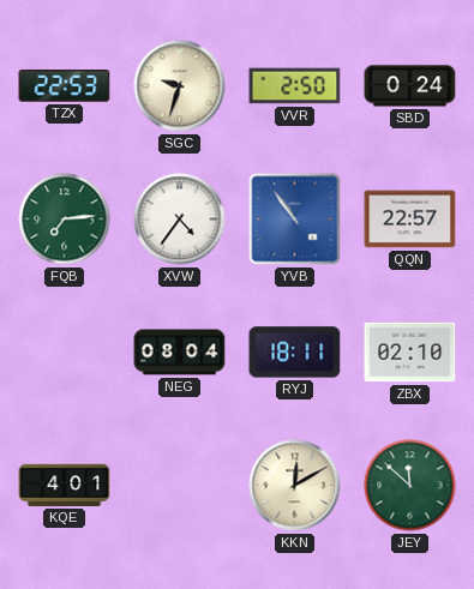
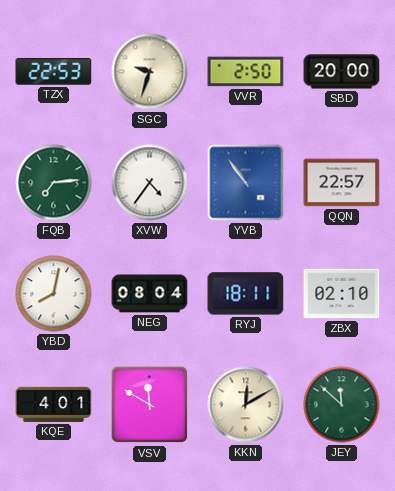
SBD: 0:24 -> 20:00
YBD: none -> 8:02
VSV: none -> 11:50
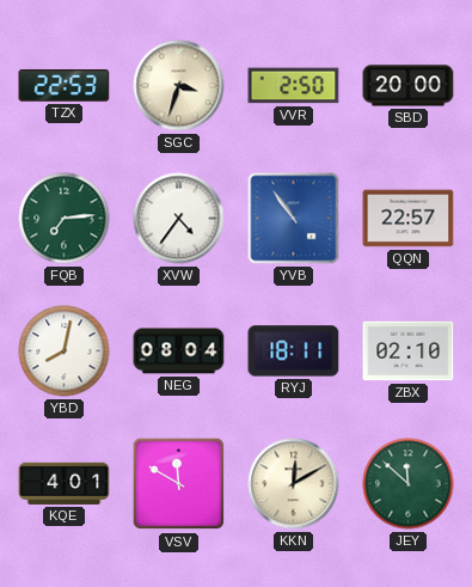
SGC: 9:33 -> 3:33
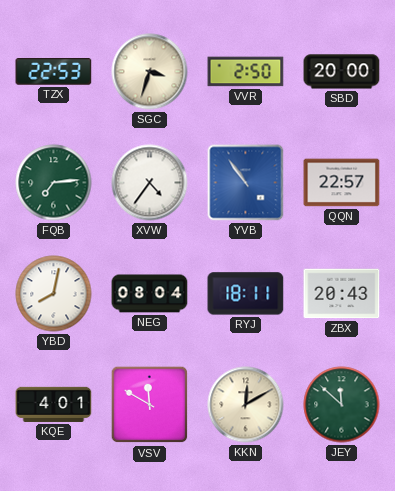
ZBX: 02:10 -> 20:43
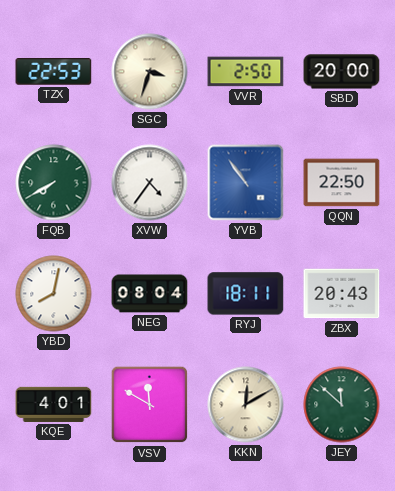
FQB: 7:14 -> 7:40
QQN: 22:57 -> 22:50
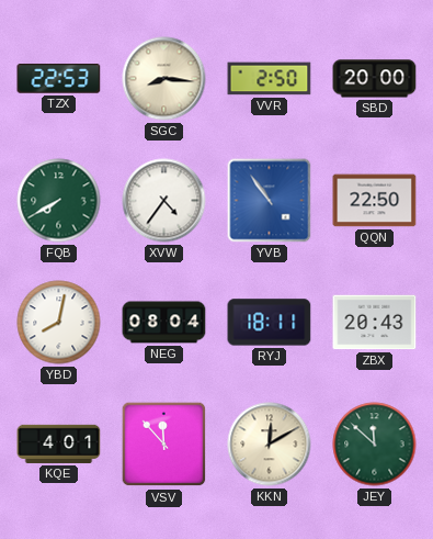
SGC: 3:33 -> 8:16
VSV: 11:50 -> 11:53
